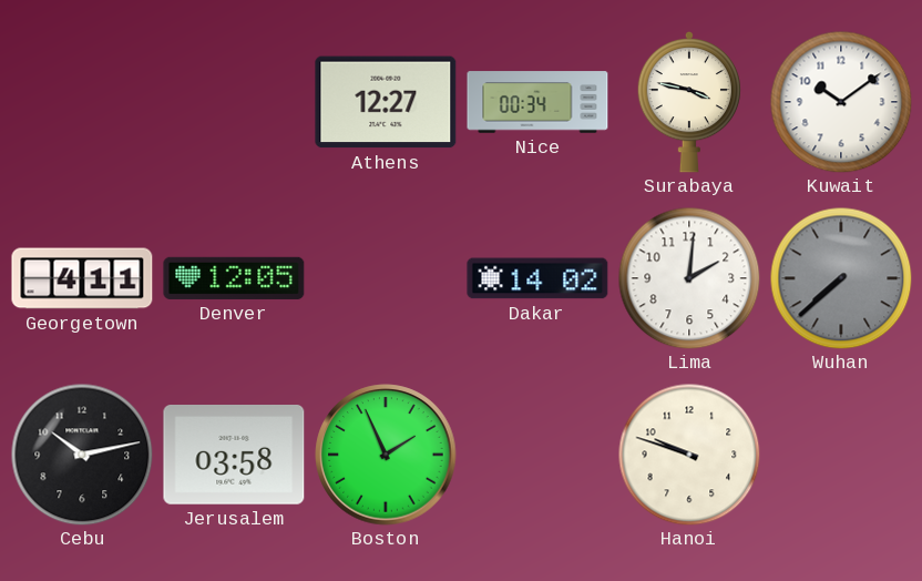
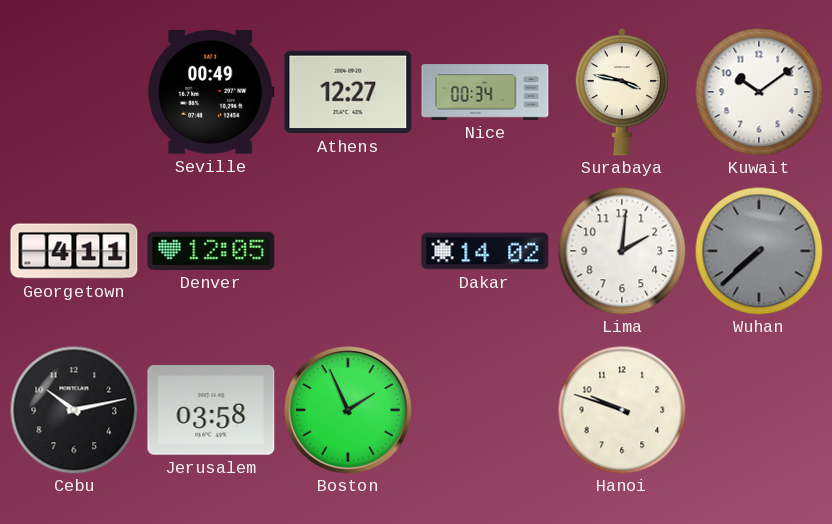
Seville: none -> 00:49
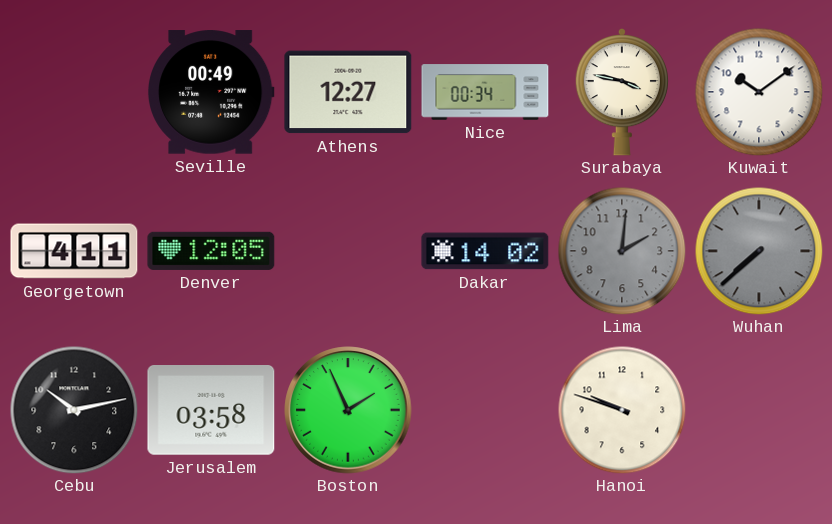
Lima dial: white -> grey
